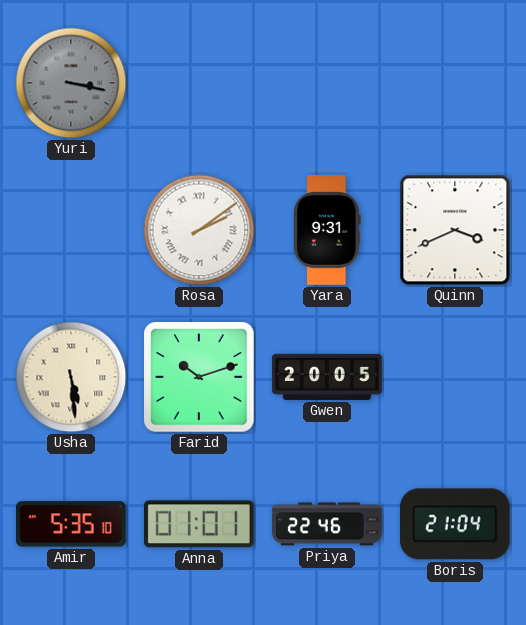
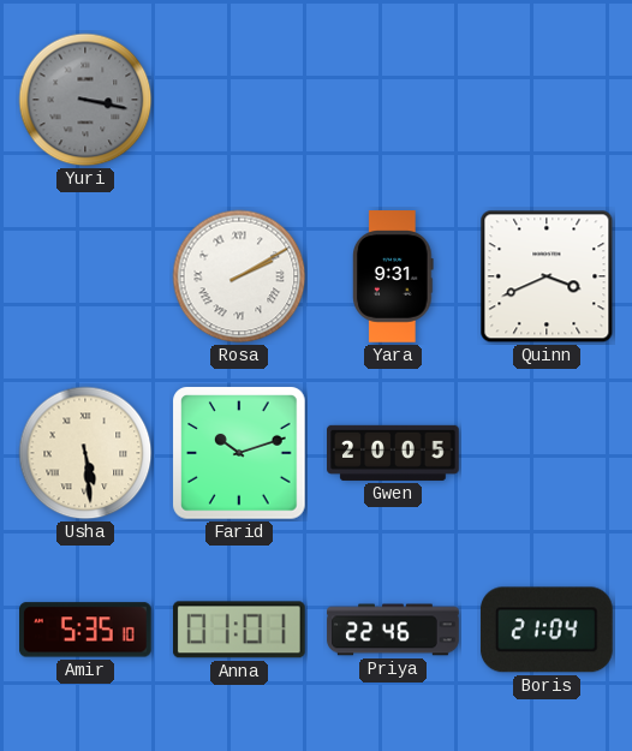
Rosa: 2:09 -> 2:10
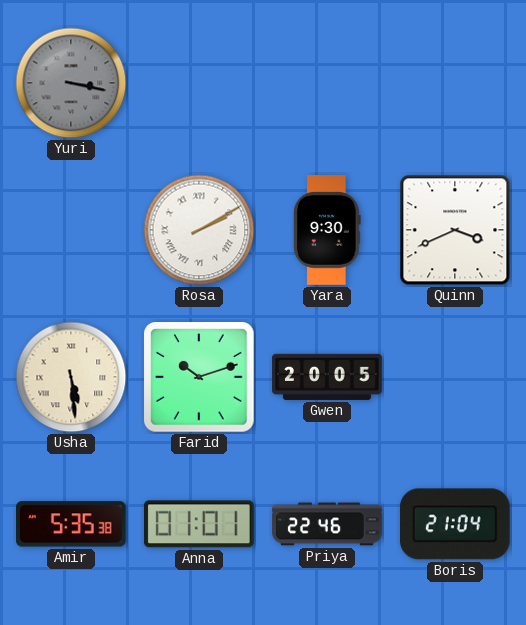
Yara: 9:31 -> 9:30
Amir: 5:35:10 -> 5:35:38
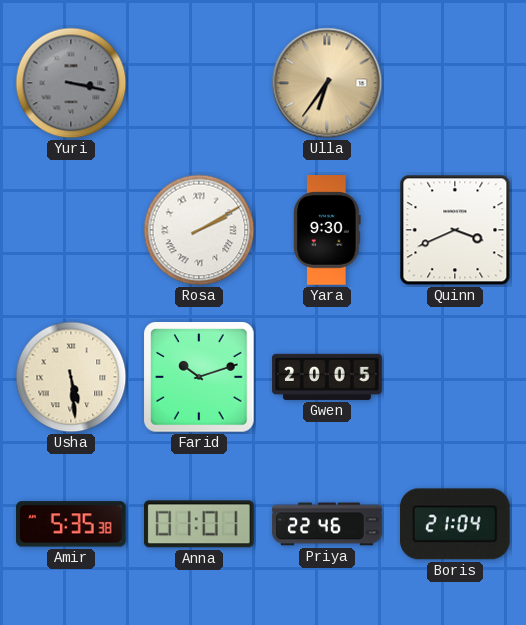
Ulla: none -> 6:36
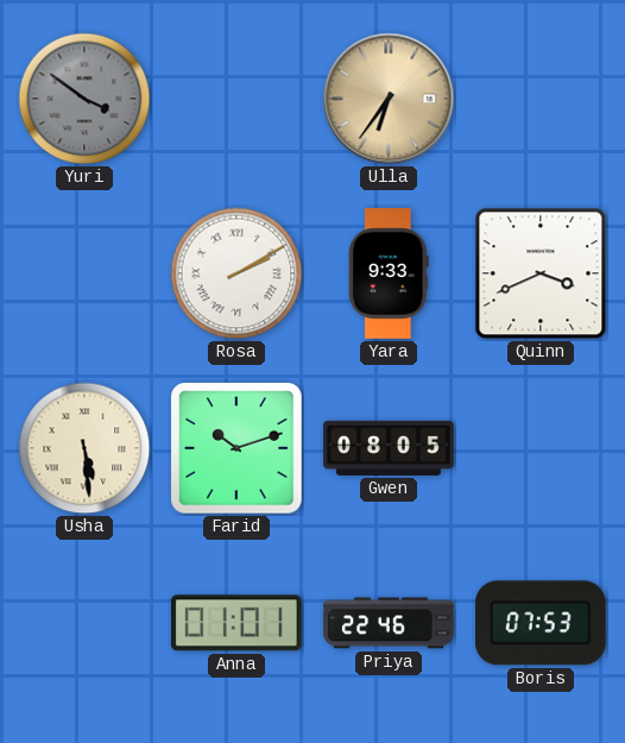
Yuri: 3:17 -> 3:51
Yara: 9:30 -> 9:33
Gwen: 20:05 -> 08:05
Amir: 5:35 -> none
Boris: 21:04 -> 07:53
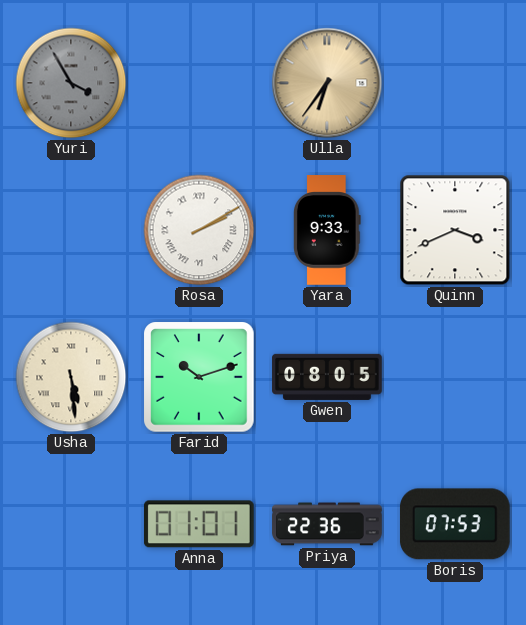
Yuri: 3:51 -> 3:55
Priya: 22:46 -> 22:36
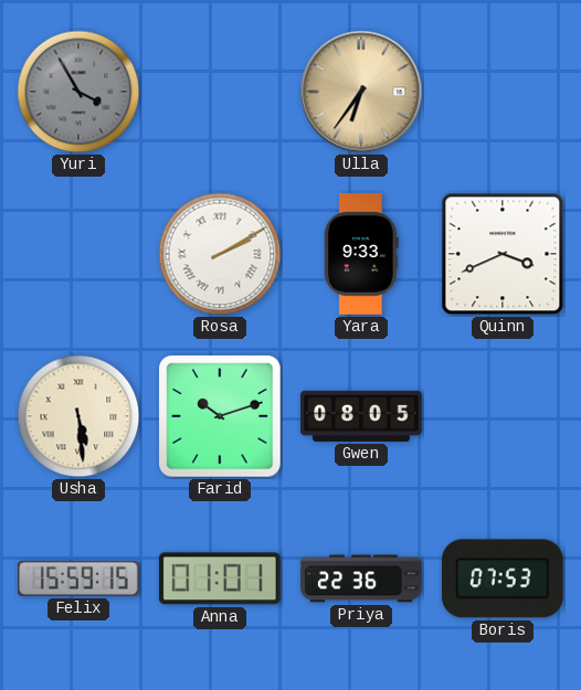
Felix: none -> 15:59
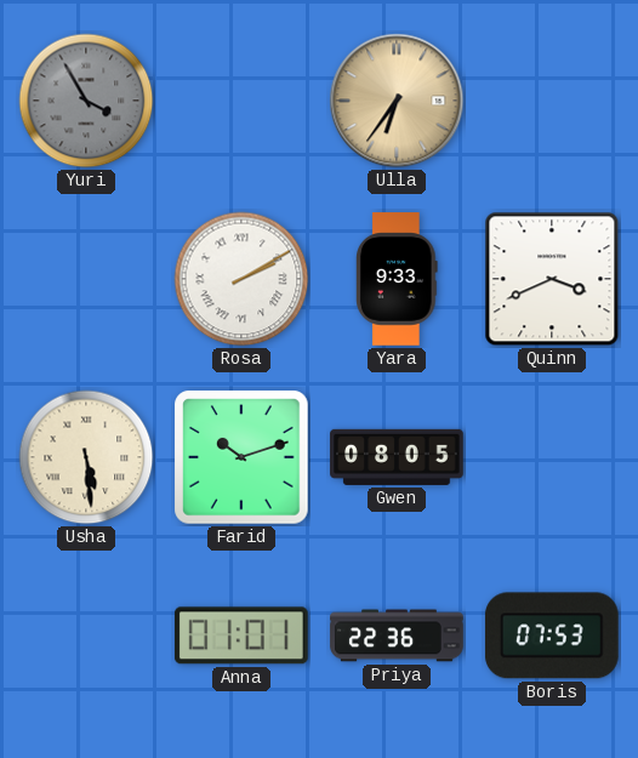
Felix: 15:59 -> none
